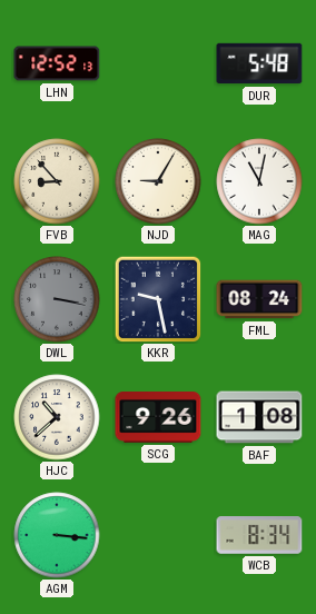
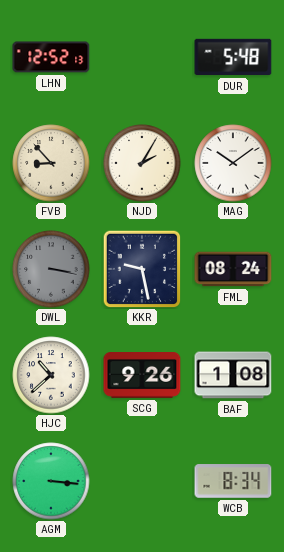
NJD: 9:05 -> 2:05
MAG: 11:02 -> 10:09
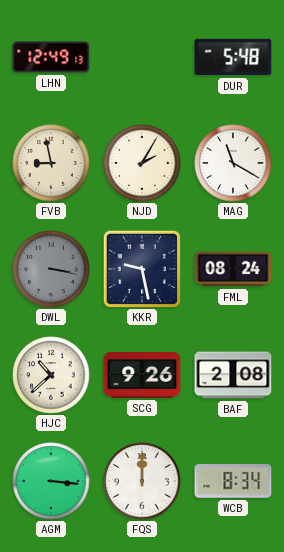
LHN: 12:52 -> 12:49
FVB: 8:53 -> 8:58
MAG: 10:09 -> 11:20
BAF: 1:08 -> 2:08
FQS: none -> 12:00
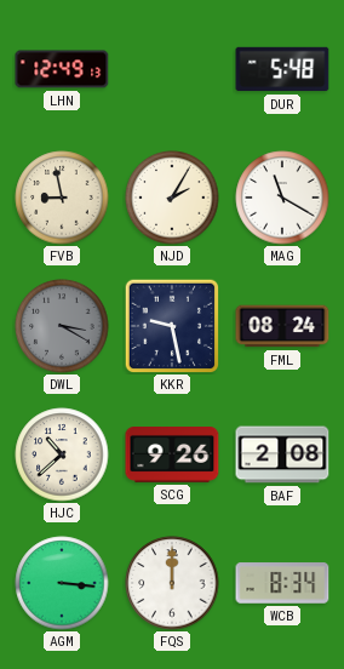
DWL: 3:17 -> 3:20
